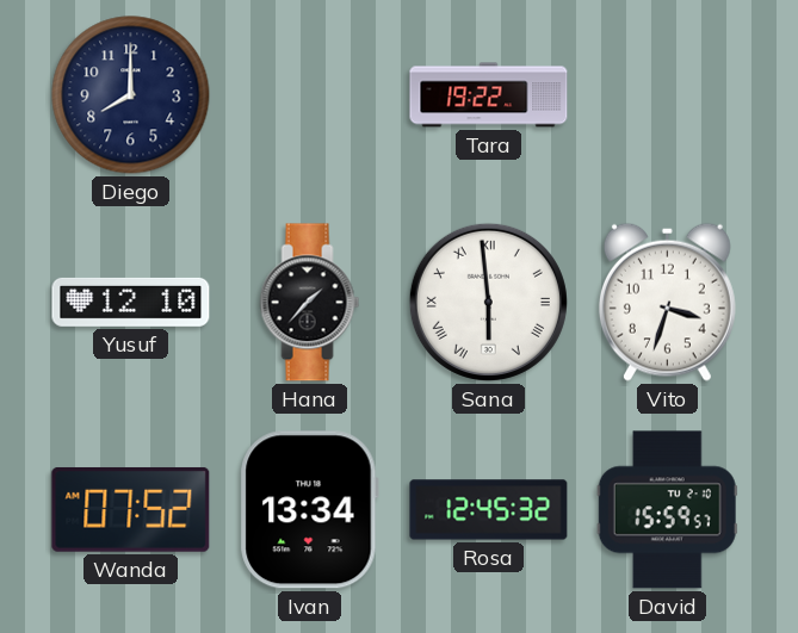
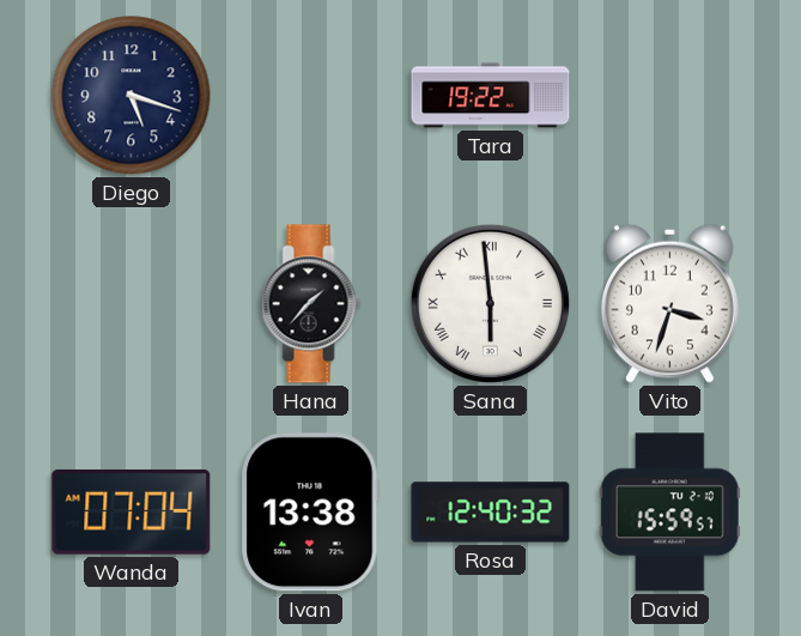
Diego: 8:00 -> 5:18
Yusuf: 12:10 -> none
Wanda: 07:52 -> 07:04
Ivan: 13:34 -> 13:38
Rosa: 12:45 -> 12:40
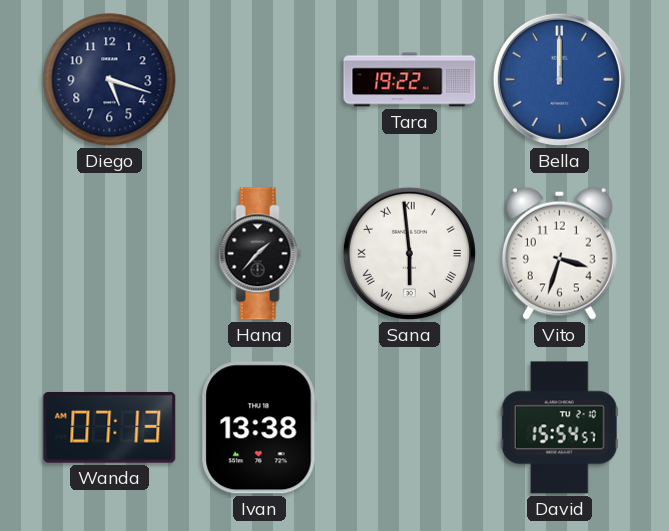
Bella: none -> 12:00
Wanda: 07:04 -> 07:13
Rosa: 12:40 -> none
David: 15:59 -> 15:54
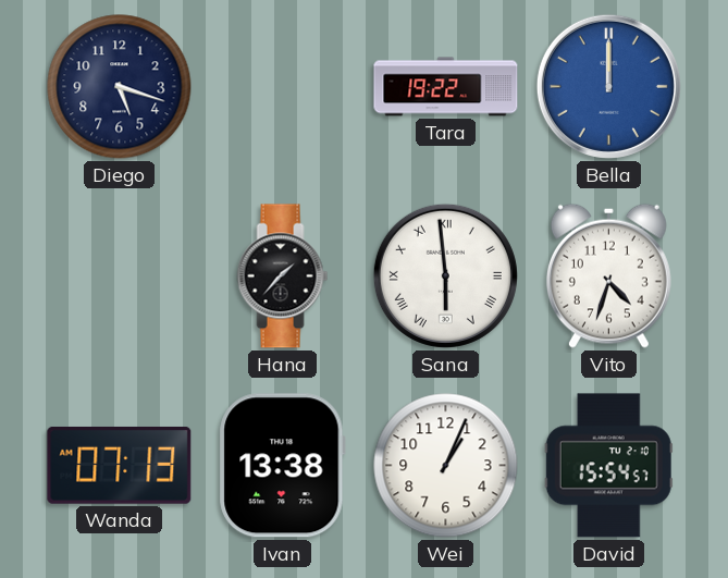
Vito: 3:33 -> 4:33
Wei: none -> 1:04
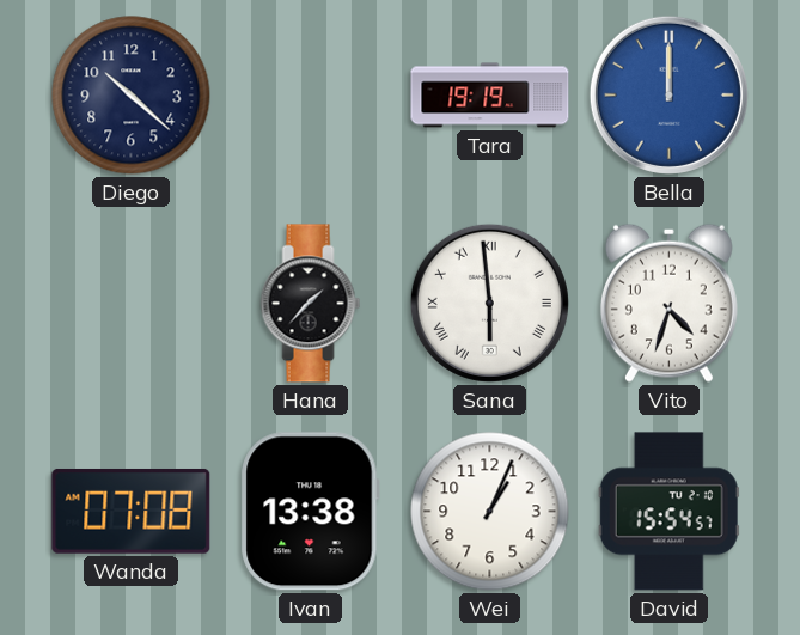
Diego: 5:18 -> 10:22
Tara: 19:22 -> 19:19
Wanda: 07:13 -> 07:08
